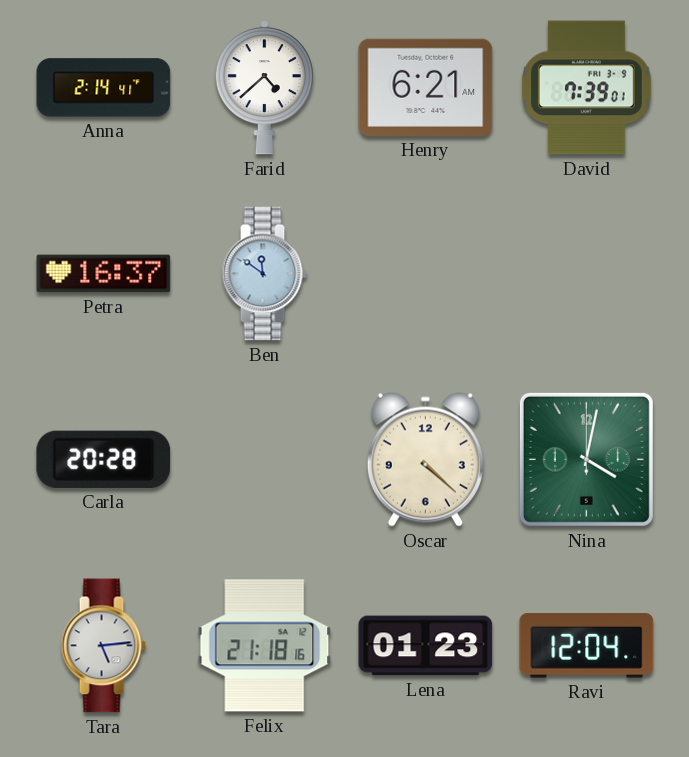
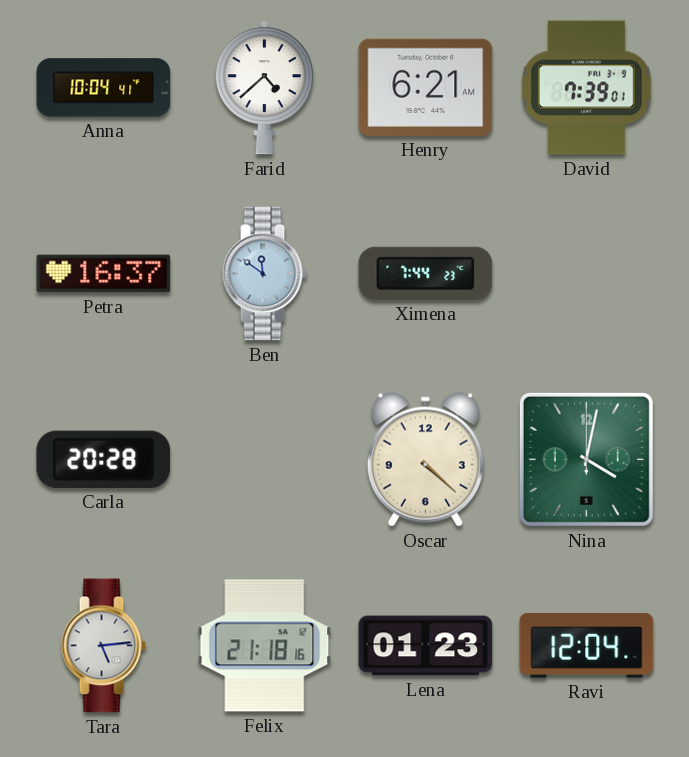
Anna: 2:14 -> 10:04
Ximena: none -> 7:44
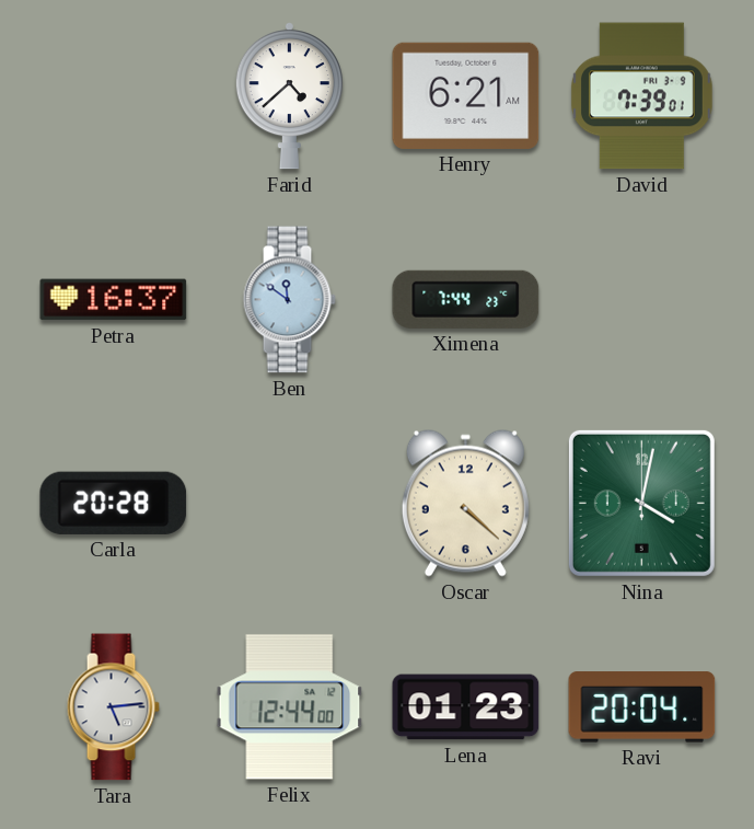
Anna: 10:04 -> none
Felix: 21:18 -> 12:44
Ravi: 12:04 -> 20:04
